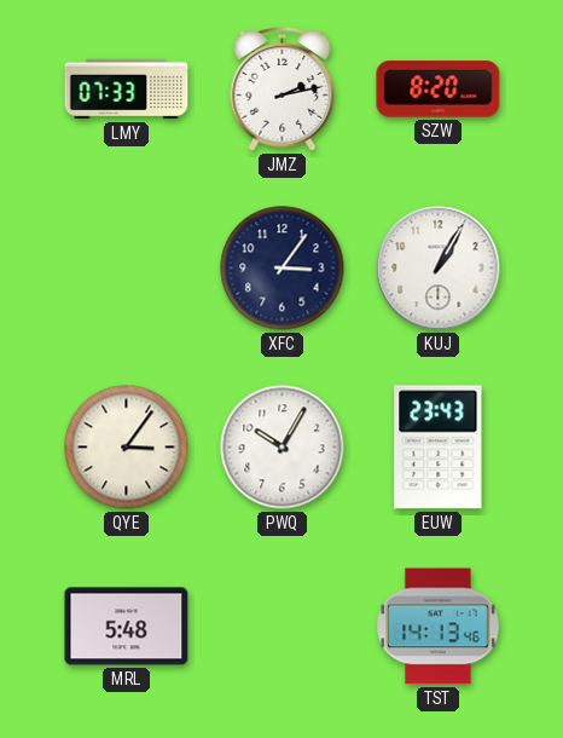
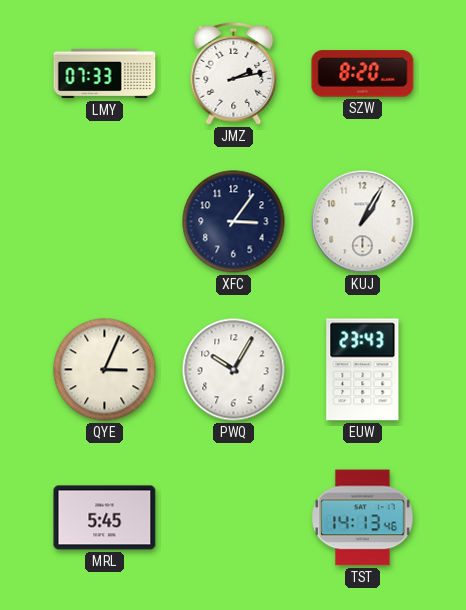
QYE: 3:06 -> 3:04
MRL: 5:48 -> 5:45
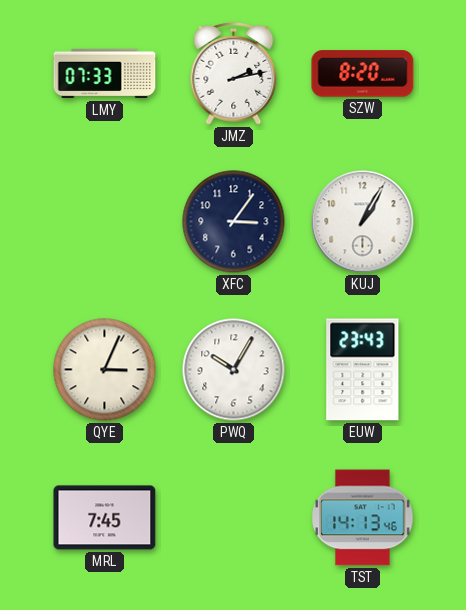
MRL: 5:45 -> 7:45
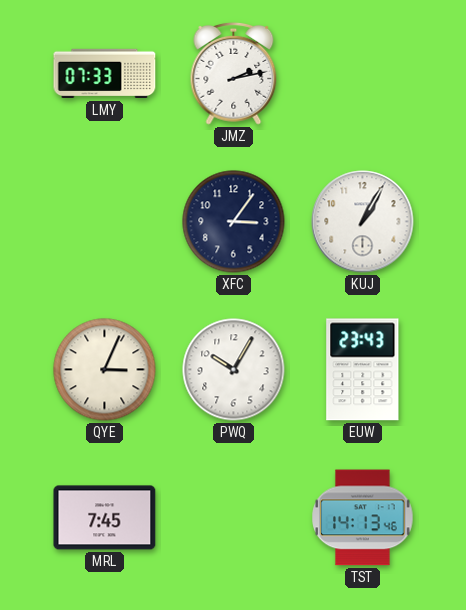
SZW: 8:20 -> none
